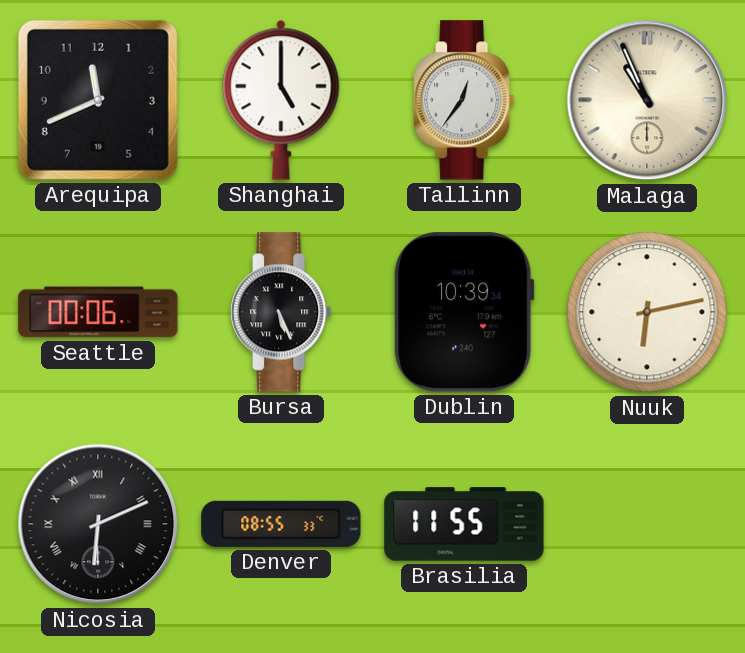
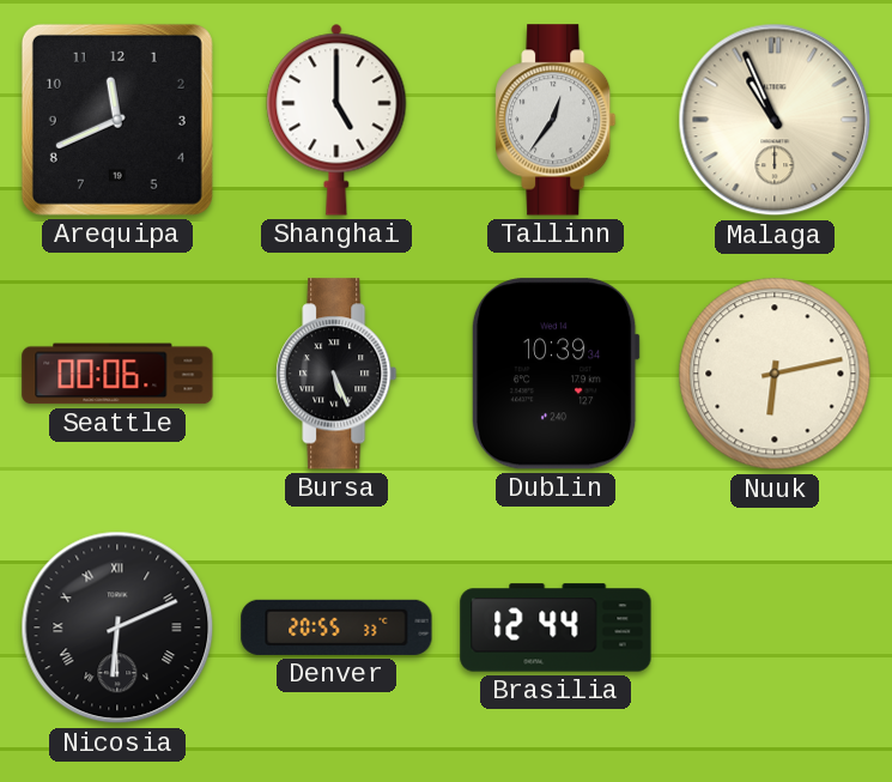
Denver: 08:55 -> 20:55
Brasilia: 11:55 -> 12:44
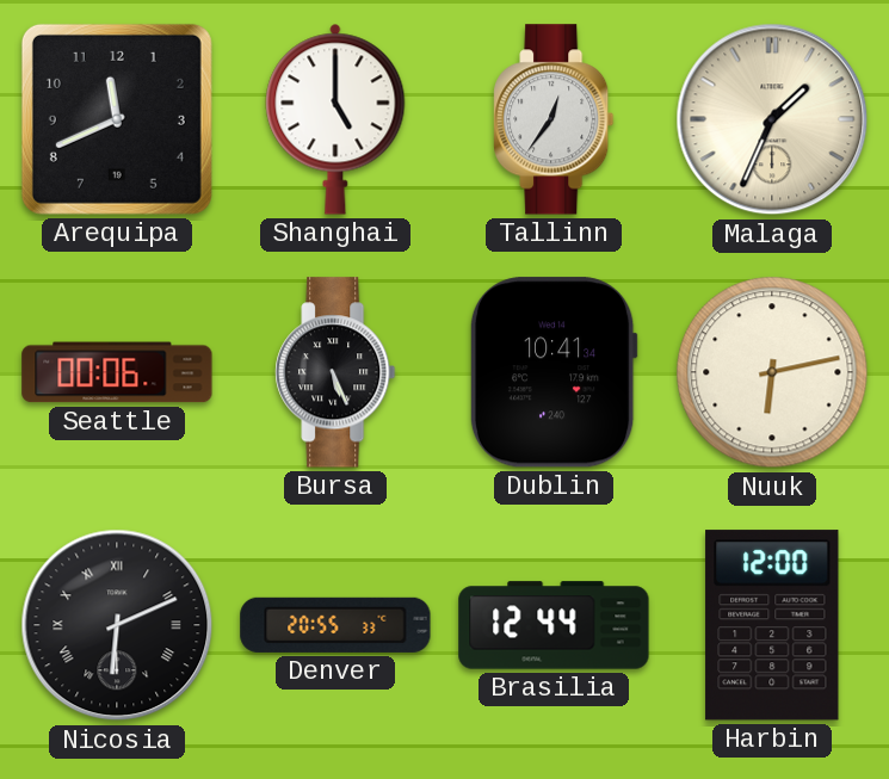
Malaga: 10:56 -> 1:34
Dublin: 10:39 -> 10:41
Harbin: none -> 12:00
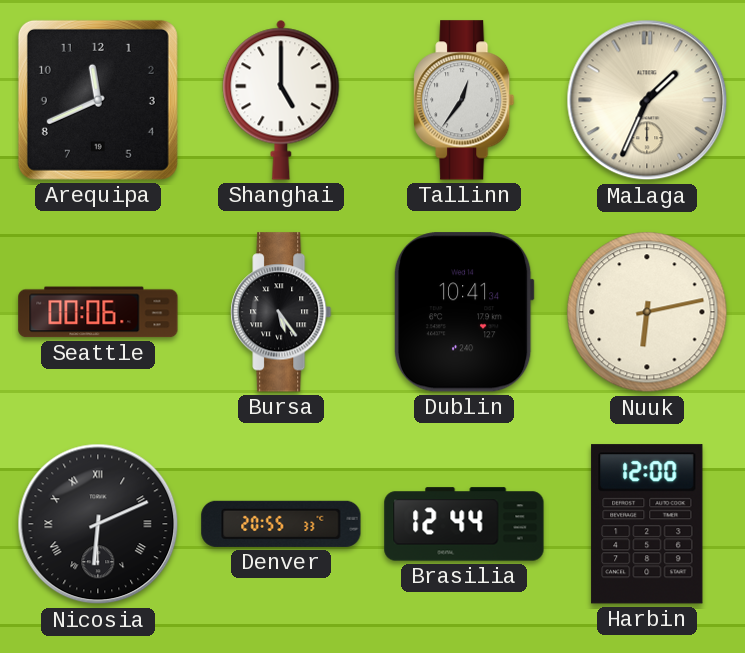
Bursa: 5:26 -> 5:24
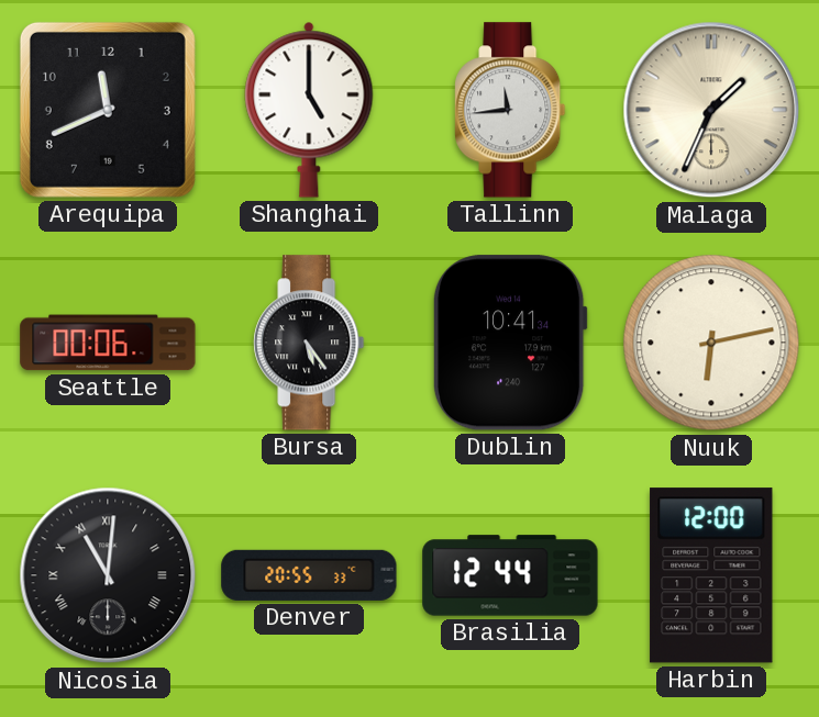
Tallinn: 12:36 -> 11:44
Nicosia: 6:11 -> 11:01
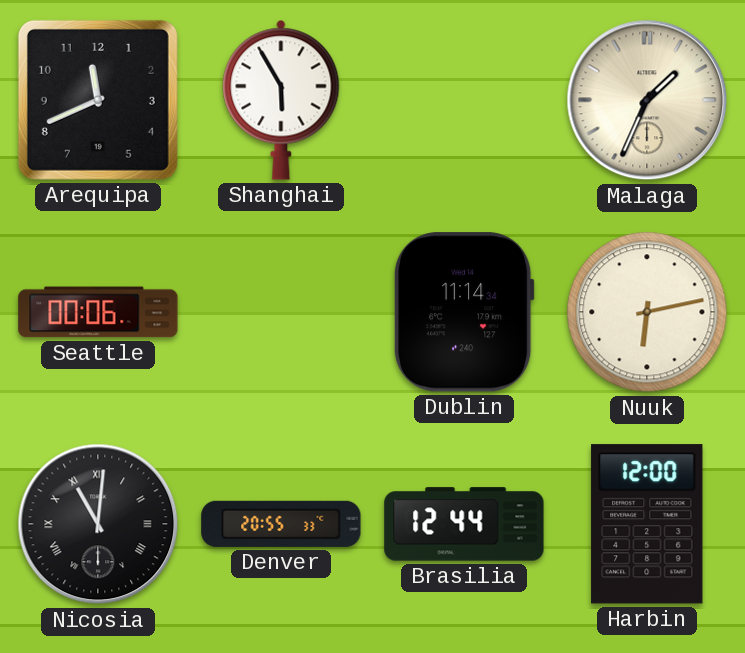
Shanghai: 5:00 -> 5:55
Tallinn: 11:44 -> none
Bursa: 5:24 -> none
Dublin: 10:41 -> 11:14
